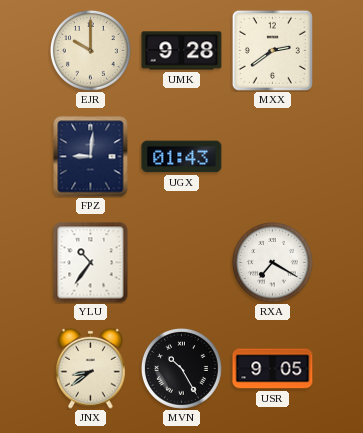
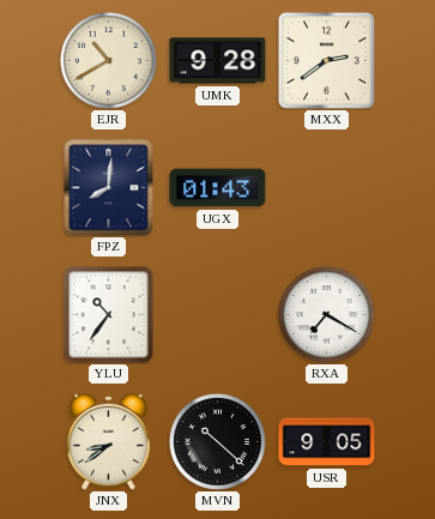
EJR: 10:00 -> 10:40
FPZ: 9:01 -> 8:01
MVN: 10:25 -> 10:22
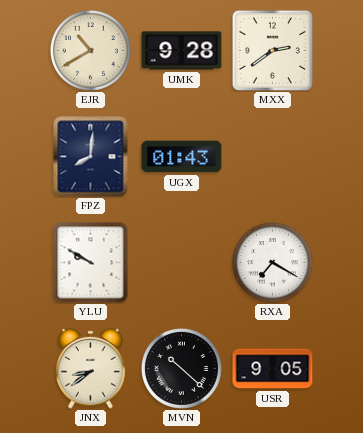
YLU: 10:36 -> 9:50
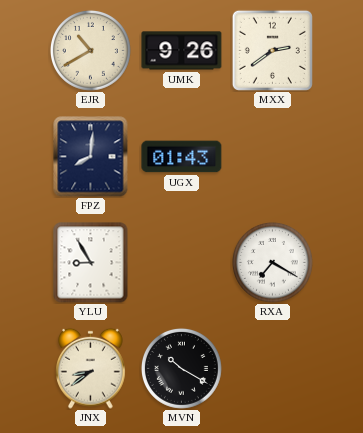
UMK: 9:28 -> 9:26
YLU: 9:50 -> 8:55
MVN: 10:22 -> 10:20
USR: 9:05 -> none
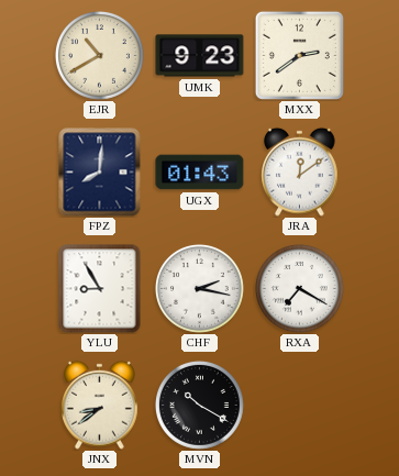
UMK: 9:26 -> 9:23
JRA: none -> 12:09
CHF: none -> 2:17
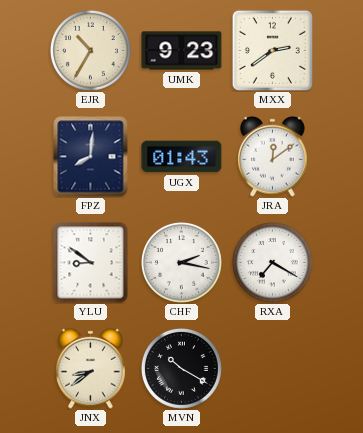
EJR: 10:40 -> 10:35
YLU: 8:55 -> 8:51
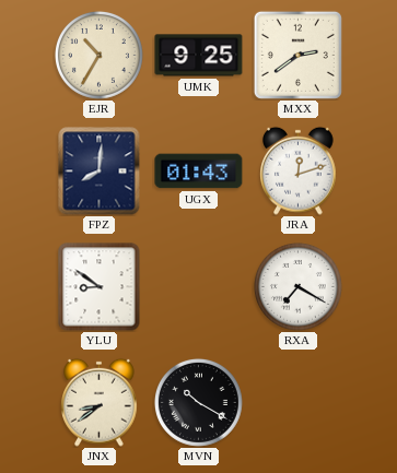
UMK: 9:23 -> 9:25
JRA: 12:09 -> 12:12
CHF: 2:17 -> none
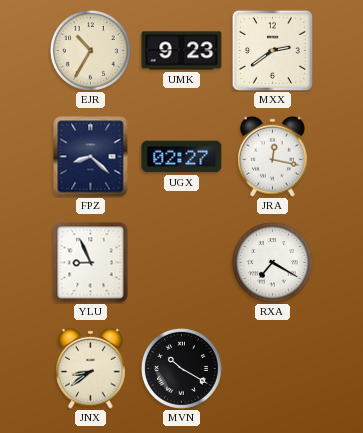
UMK: 9:25 -> 9:23
FPZ: 8:01 -> 8:22
UGX: 01:43 -> 02:27
JRA: 12:12 -> 12:17
YLU: 8:51 -> 8:56
